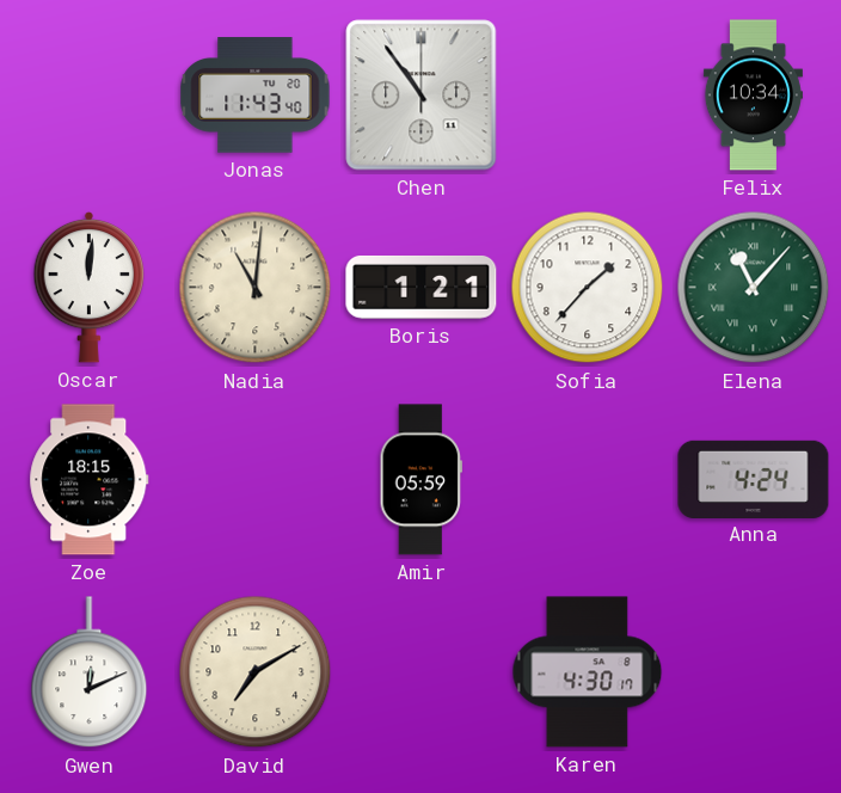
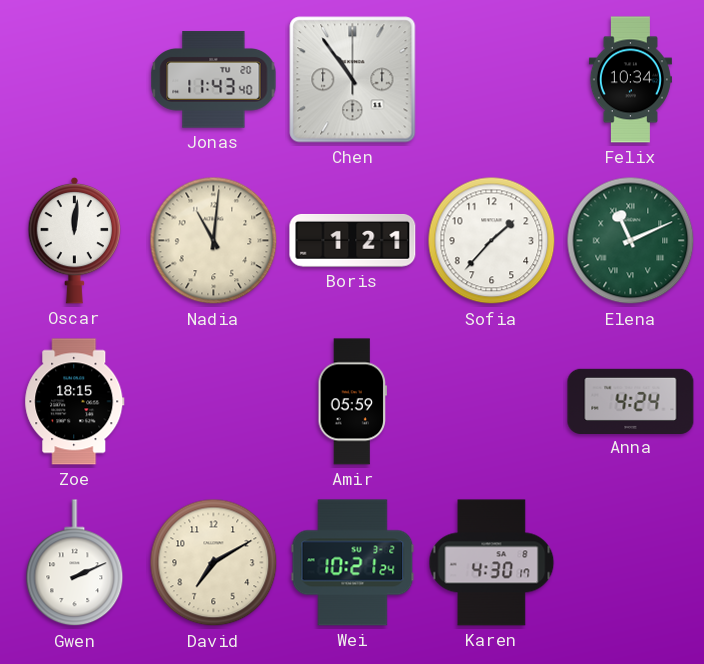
Elena: 11:07 -> 11:11
Gwen: 12:11 -> 2:11
Wei: none -> 10:21
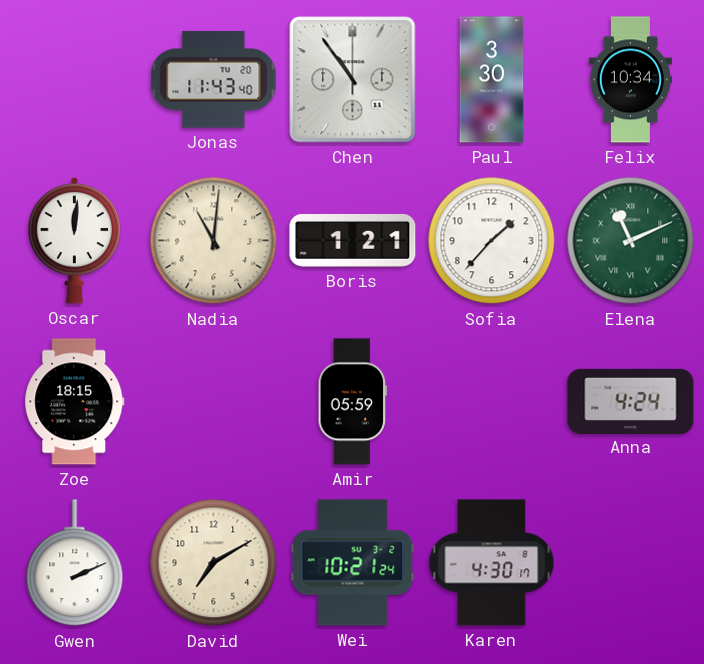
Paul: none -> 3:30
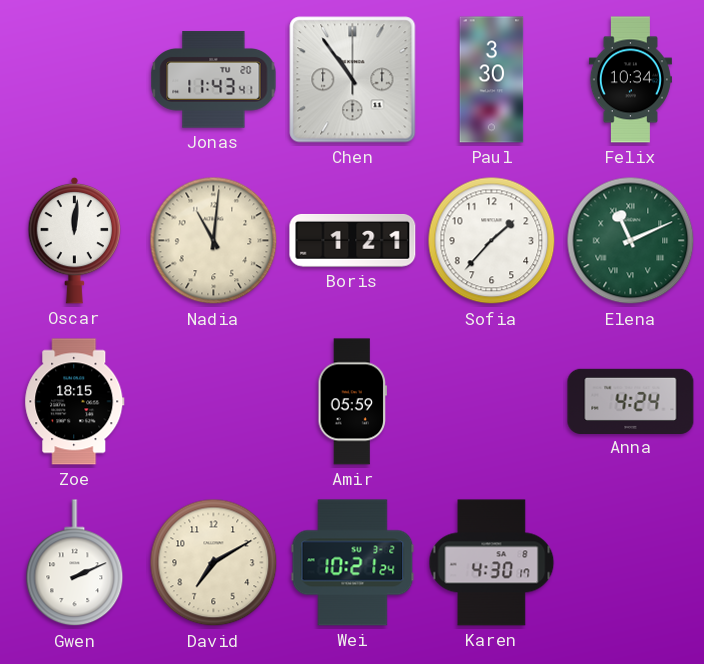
Jonas: 11:43:40 -> 11:43:41
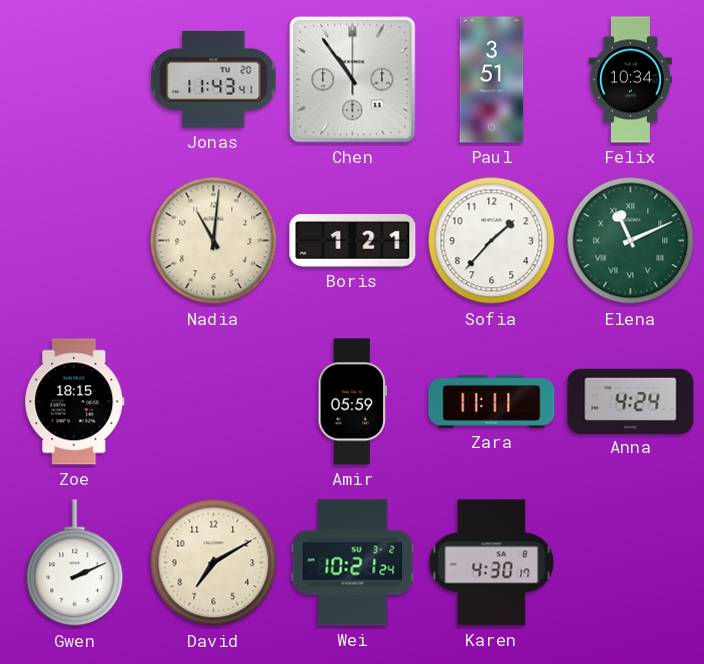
Paul: 3:30 -> 3:51
Oscar: 12:01 -> none
Zara: none -> 11:11
